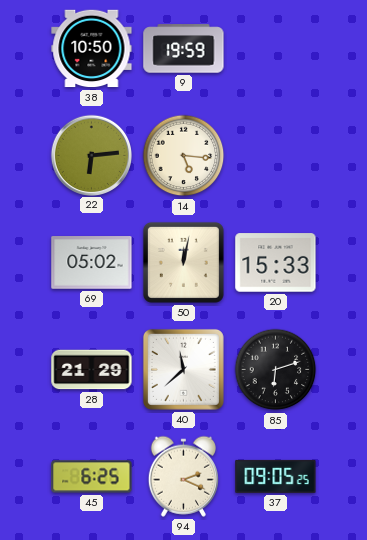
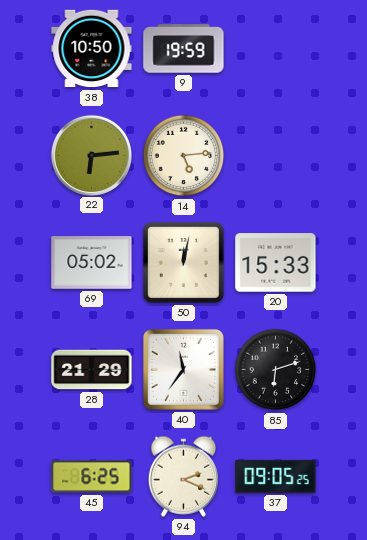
14: 5:16 -> 5:14
40: 11:38 -> 11:36
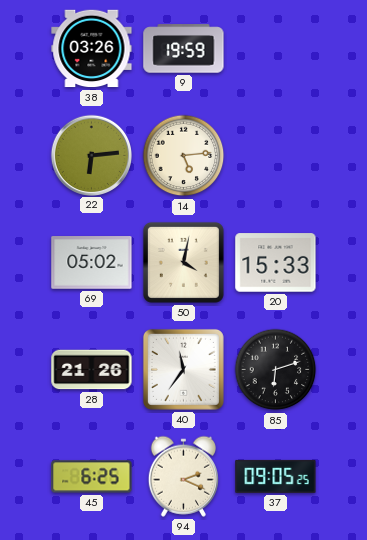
38: 10:50 -> 03:26
50: 12:02 -> 4:02
28: 21:29 -> 21:26
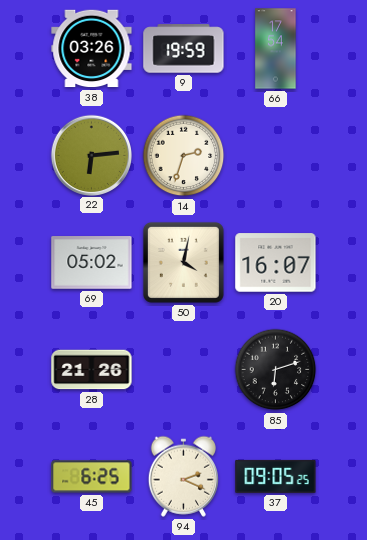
66: none -> 17:54
14: 5:14 -> 2:33
20: 15:33 -> 16:07
40: 11:36 -> none
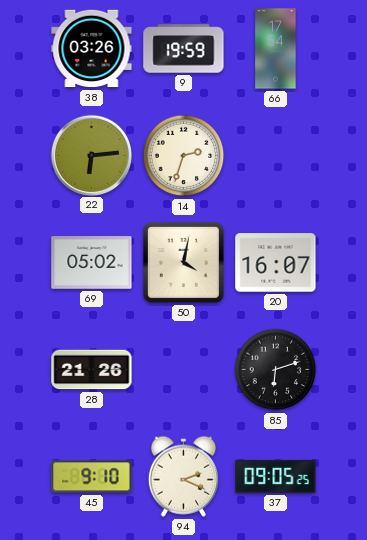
45: 6:25 -> 9:10
